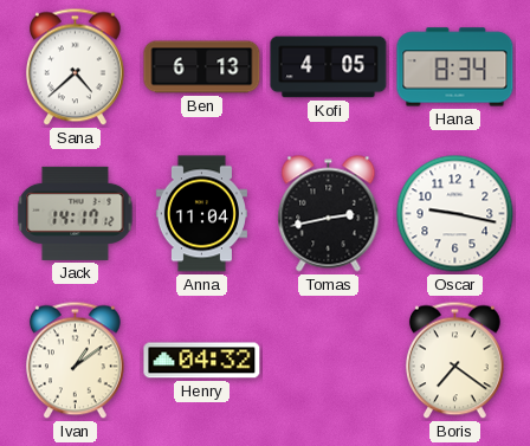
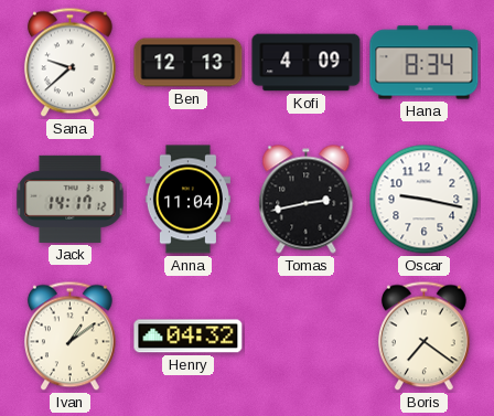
Sana: 4:38 -> 9:38
Ben: 6:13 -> 12:13
Kofi: 4:05 -> 4:09
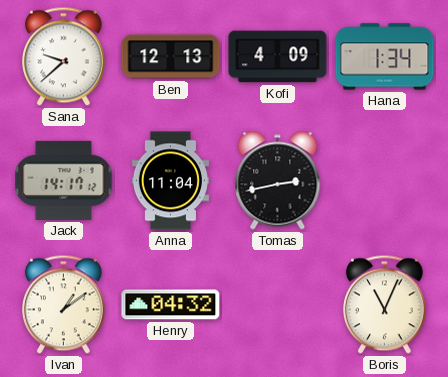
Hana: 8:34 -> 1:34
Oscar: 9:17 -> none
Boris: 7:21 -> 11:04
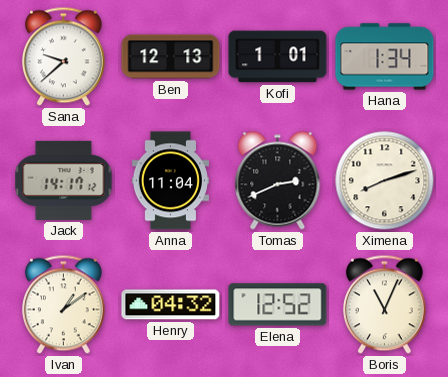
Kofi: 4:09 -> 1:01
Tomas: 2:43 -> 2:41
Ximena: none -> 8:12
Elena: none -> 12:52
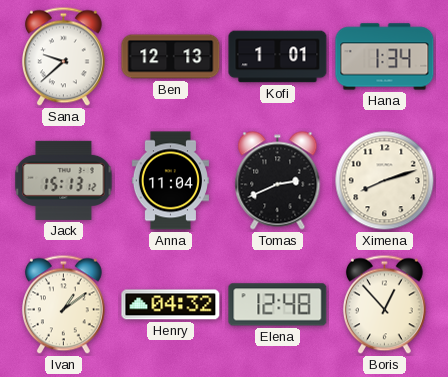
Jack: 14:17 -> 15:13
Elena: 12:52 -> 12:48
Boris: 11:04 -> 12:53
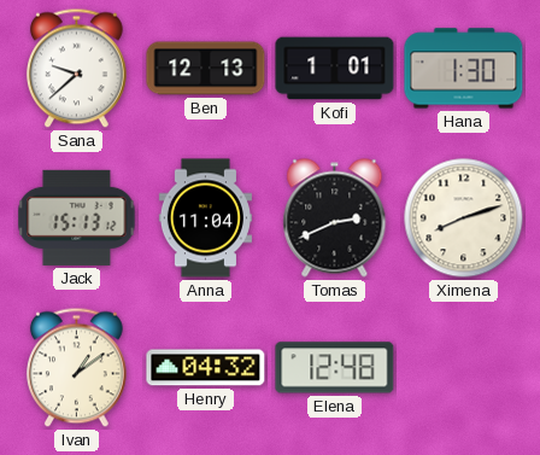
Hana: 1:34 -> 1:30
Boris: 12:53 -> none
